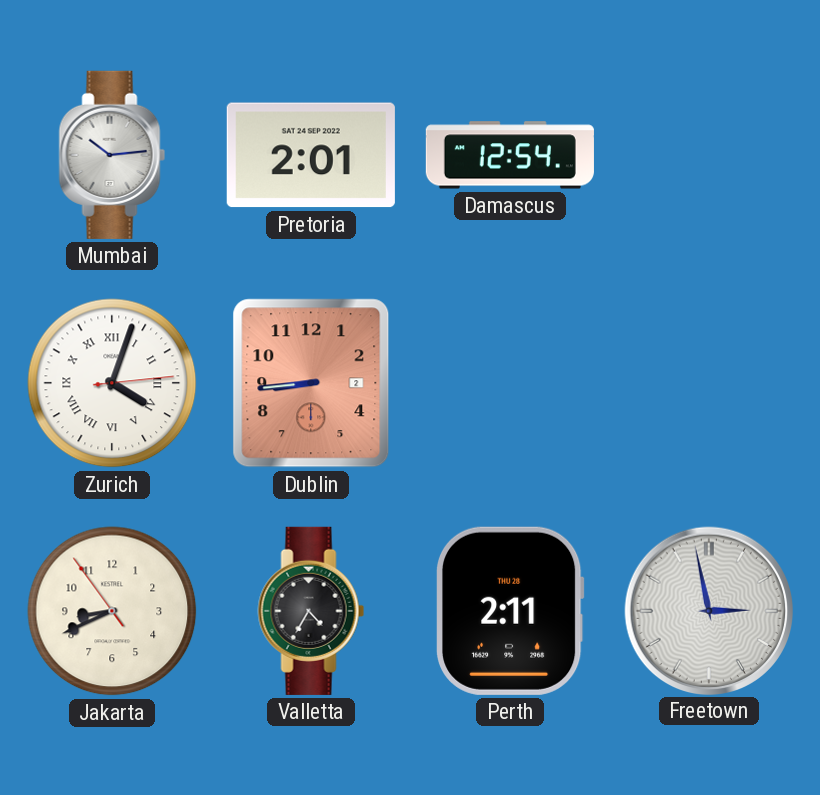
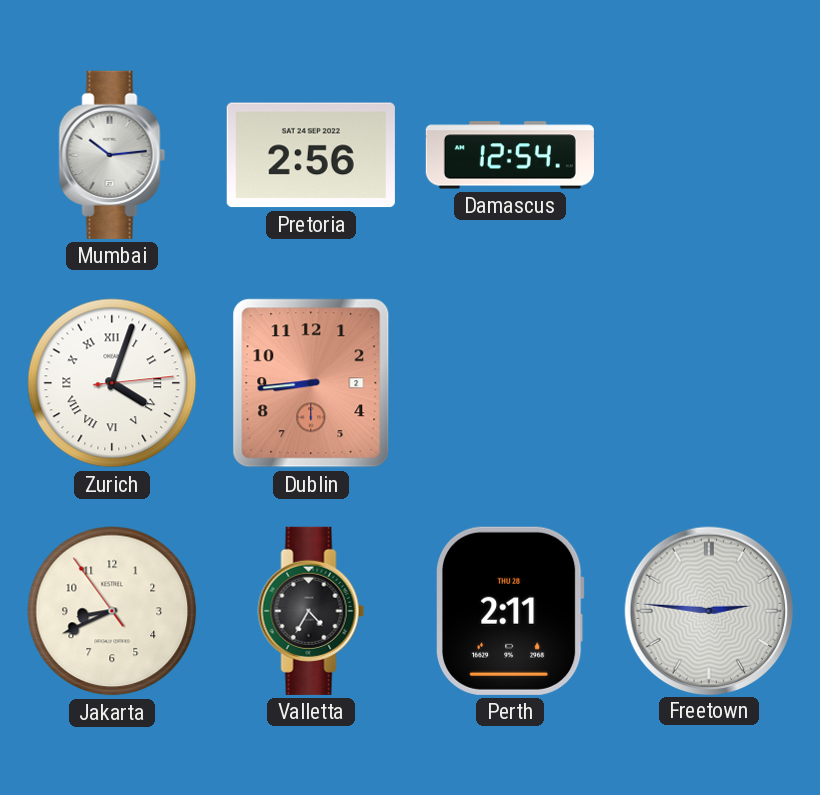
Pretoria: 2:01 -> 2:56
Freetown: 2:58 -> 2:46
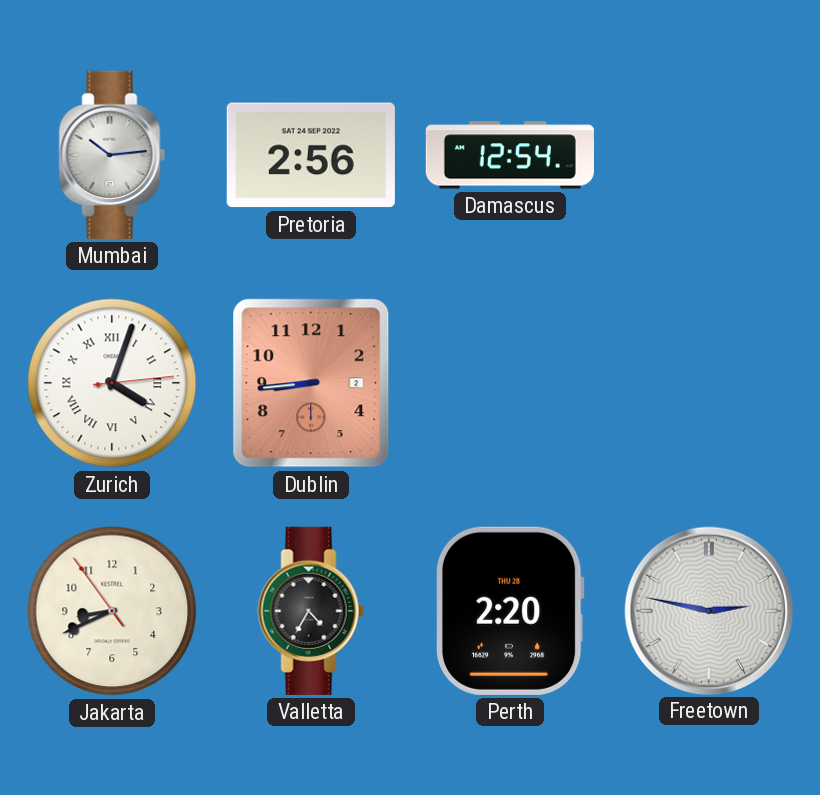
Perth: 2:11 -> 2:20
Freetown: 2:46 -> 2:47
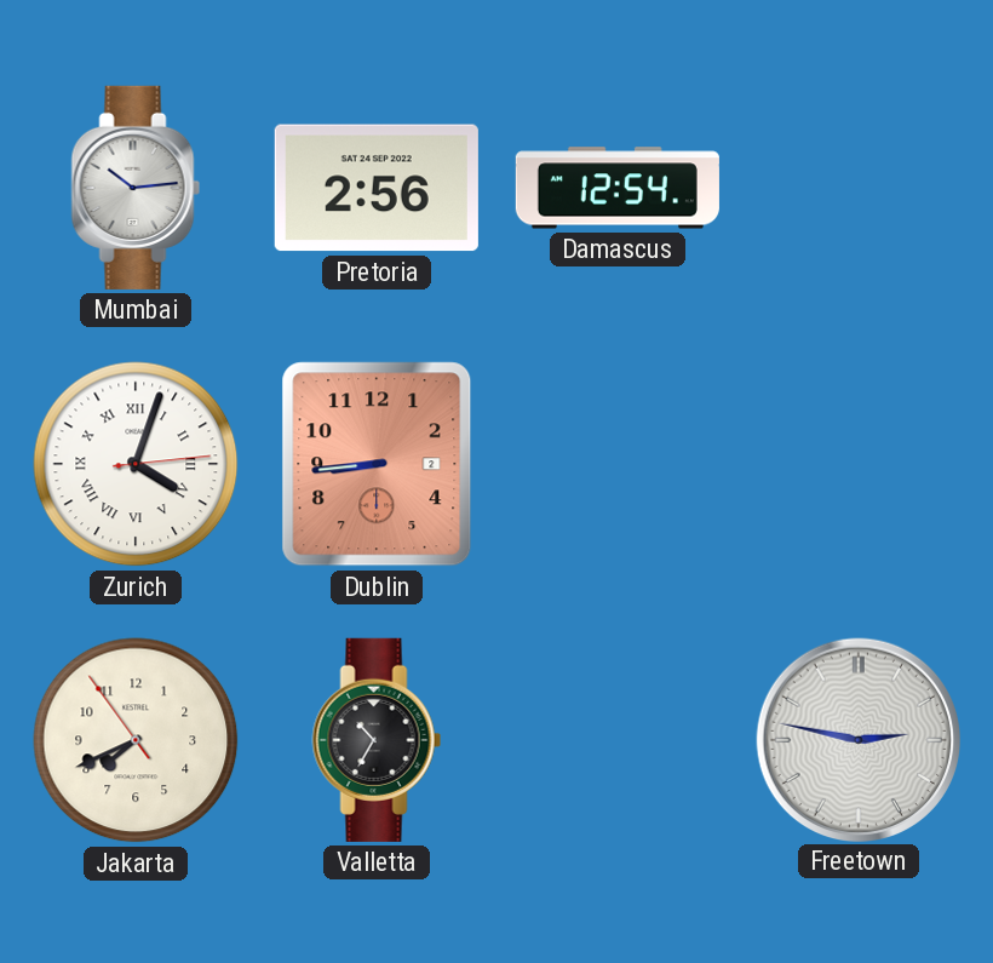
Jakarta: 8:40 -> 7:40
Valletta: 4:35 -> 10:35
Perth: 2:20 -> none
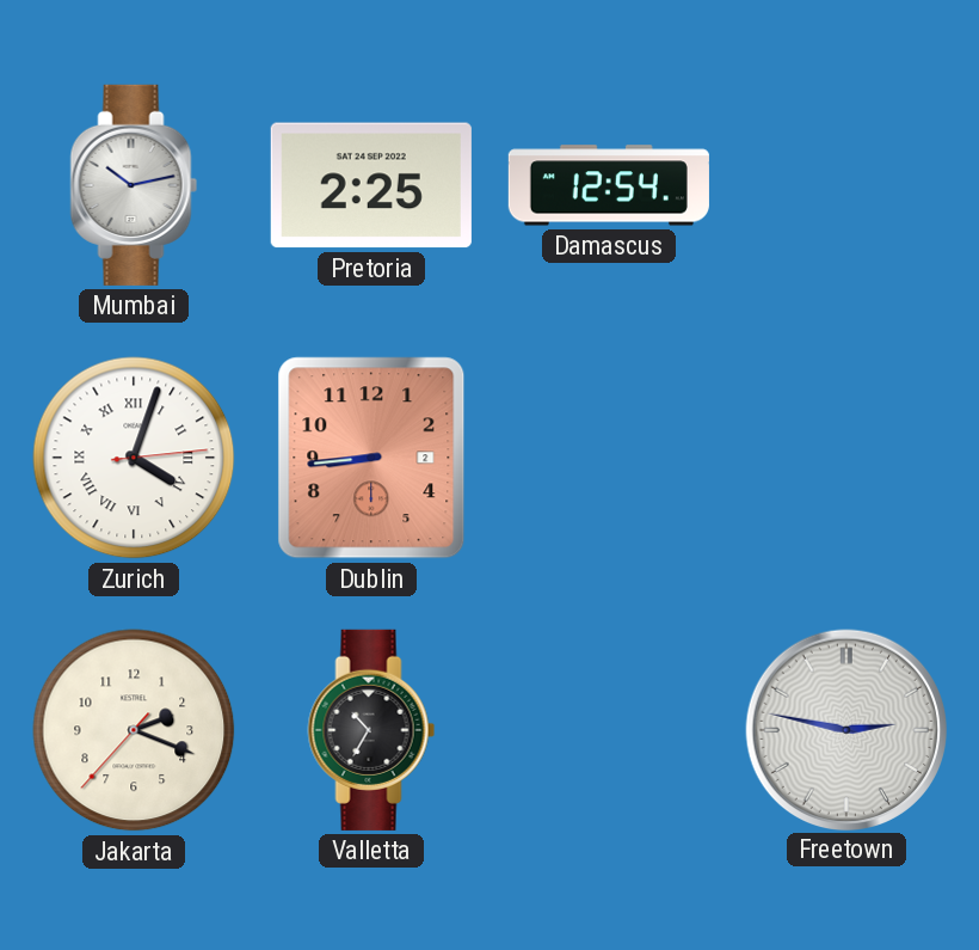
Mumbai: 10:14 -> 10:13
Pretoria: 2:56 -> 2:25
Jakarta: 7:40 -> 2:18
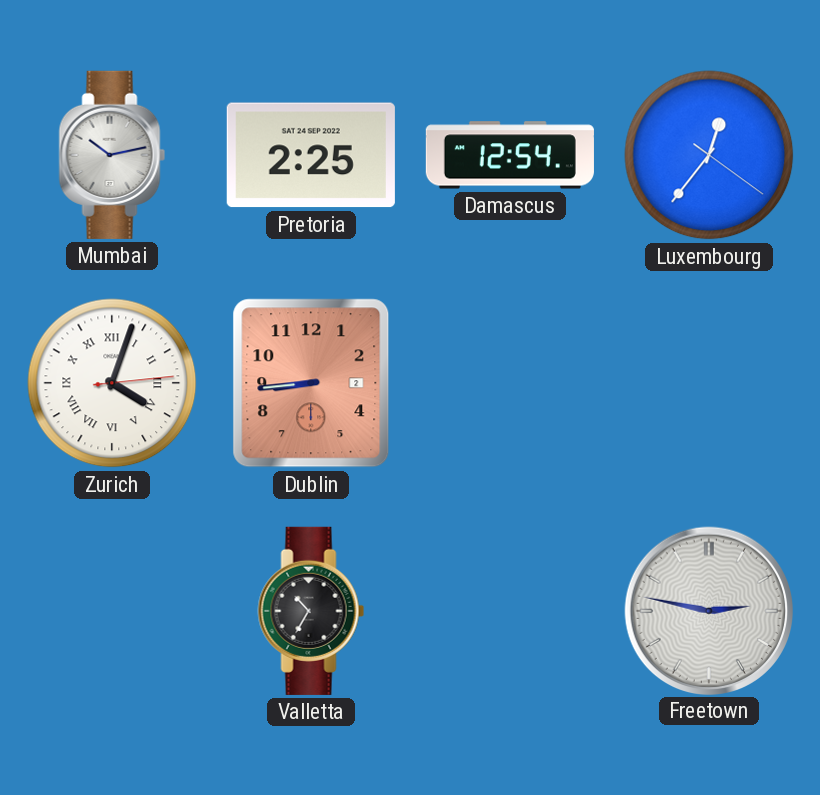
Luxembourg: none -> 12:36
Jakarta: 2:18 -> none
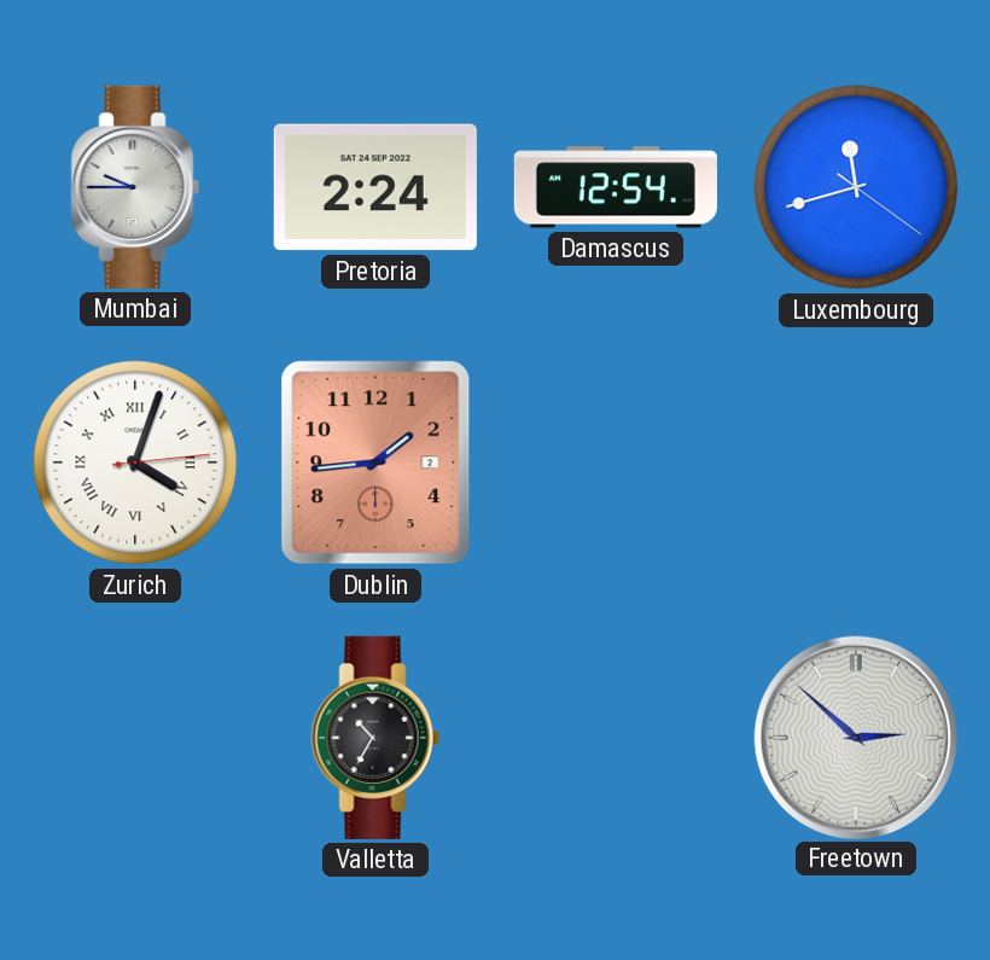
Mumbai: 10:13 -> 9:45
Pretoria: 2:25 -> 2:24
Luxembourg: 12:36 -> 11:42
Dublin: 8:44 -> 1:44
Freetown: 2:47 -> 2:52
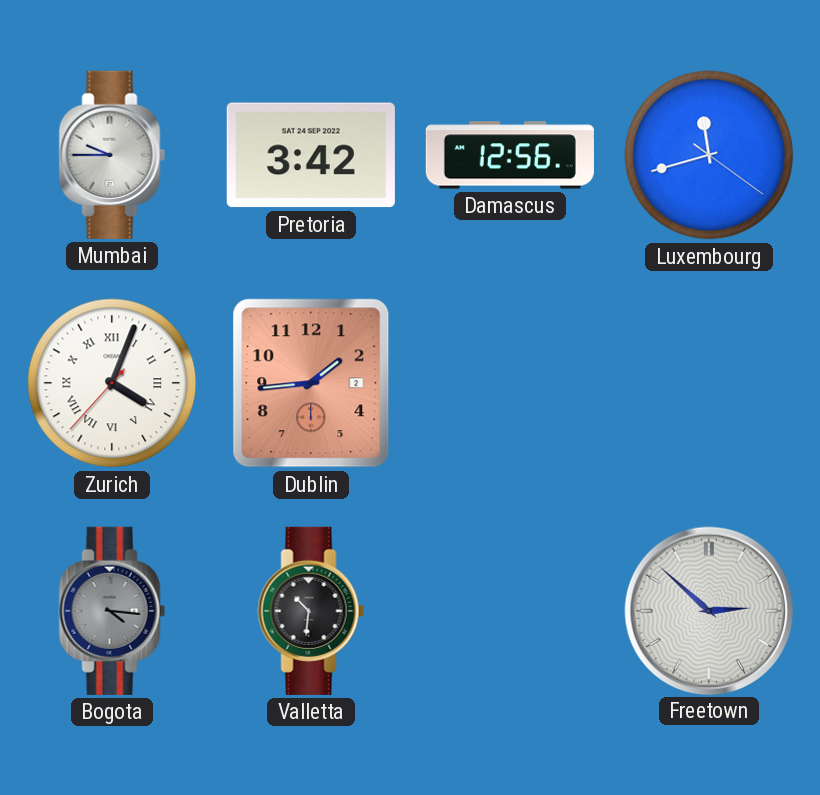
Pretoria: 2:24 -> 3:42
Damascus: 12:54 -> 12:56
Zurich: 4:03:14 -> 4:03:37
Bogota: none -> 4:16
Valletta: 10:35 -> 10:31
